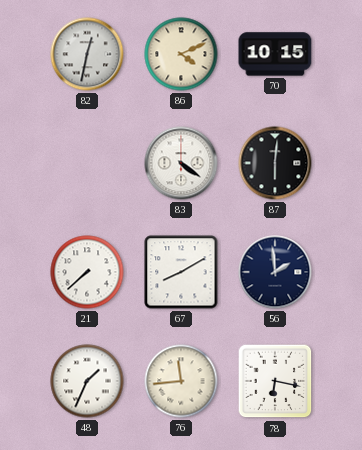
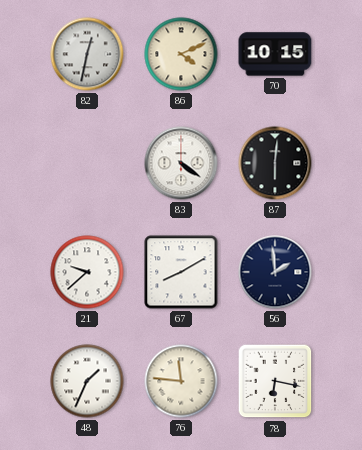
21: 7:38 -> 9:38
76: 11:44 -> 11:46
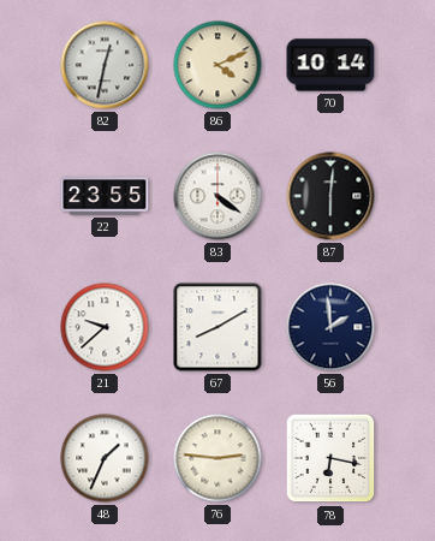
70: 10:15 -> 10:14
22: none -> 23:55
76: 11:46 -> 2:46
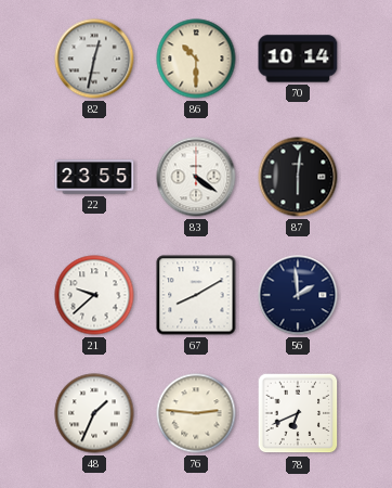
86: 4:11 -> 10:30
78: 6:17 -> 6:41
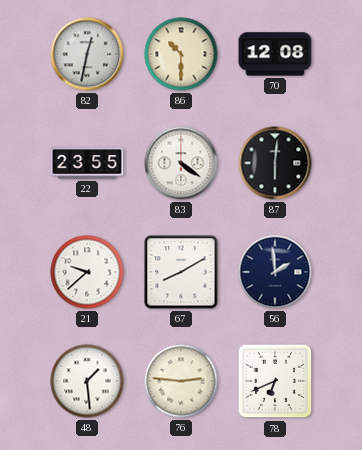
70: 10:14 -> 12:08
48: 1:34 -> 1:29
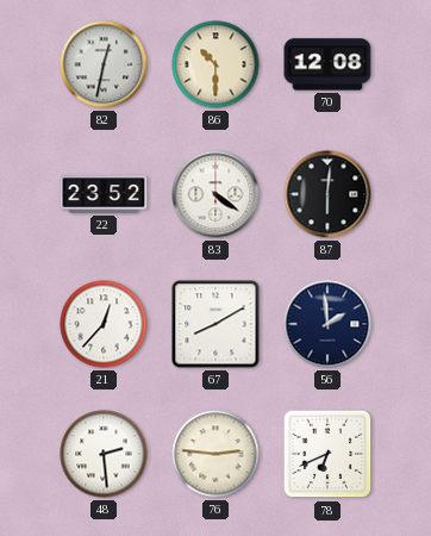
22: 23:55 -> 23:52
21: 9:38 -> 12:37
48: 1:29 -> 2:29
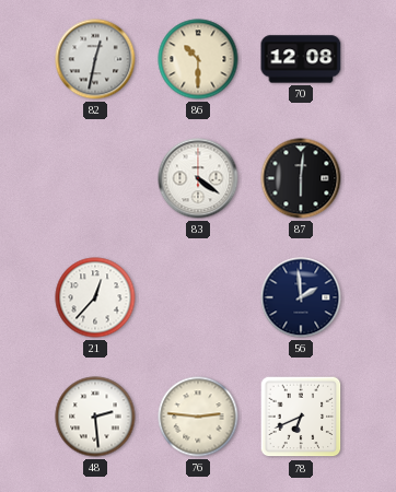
22: 23:52 -> none
67: 8:10 -> none
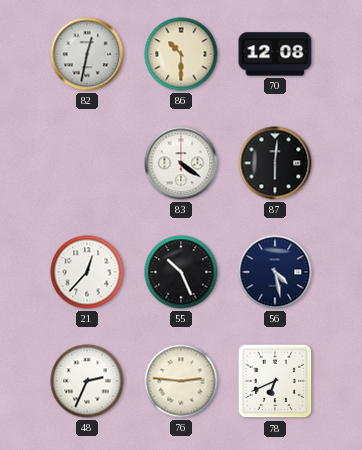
55: none -> 10:26
56: 1:59 -> 4:28
48: 2:29 -> 2:34
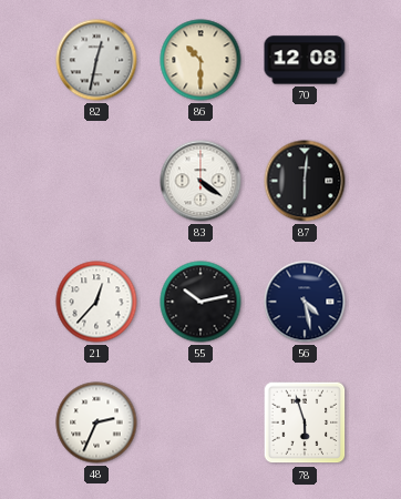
55: 10:26 -> 10:13
76: 2:46 -> none
78: 6:41 -> 5:57
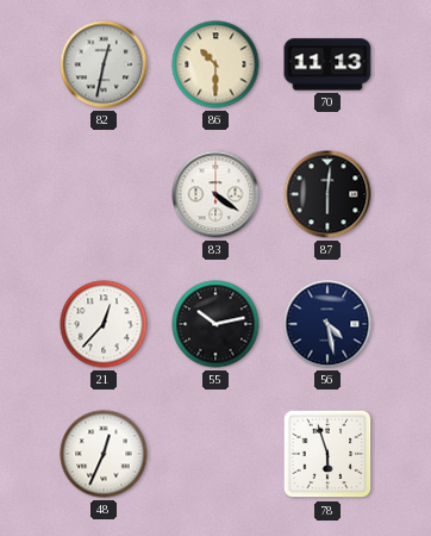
70: 12:08 -> 11:13
48: 2:34 -> 12:34
